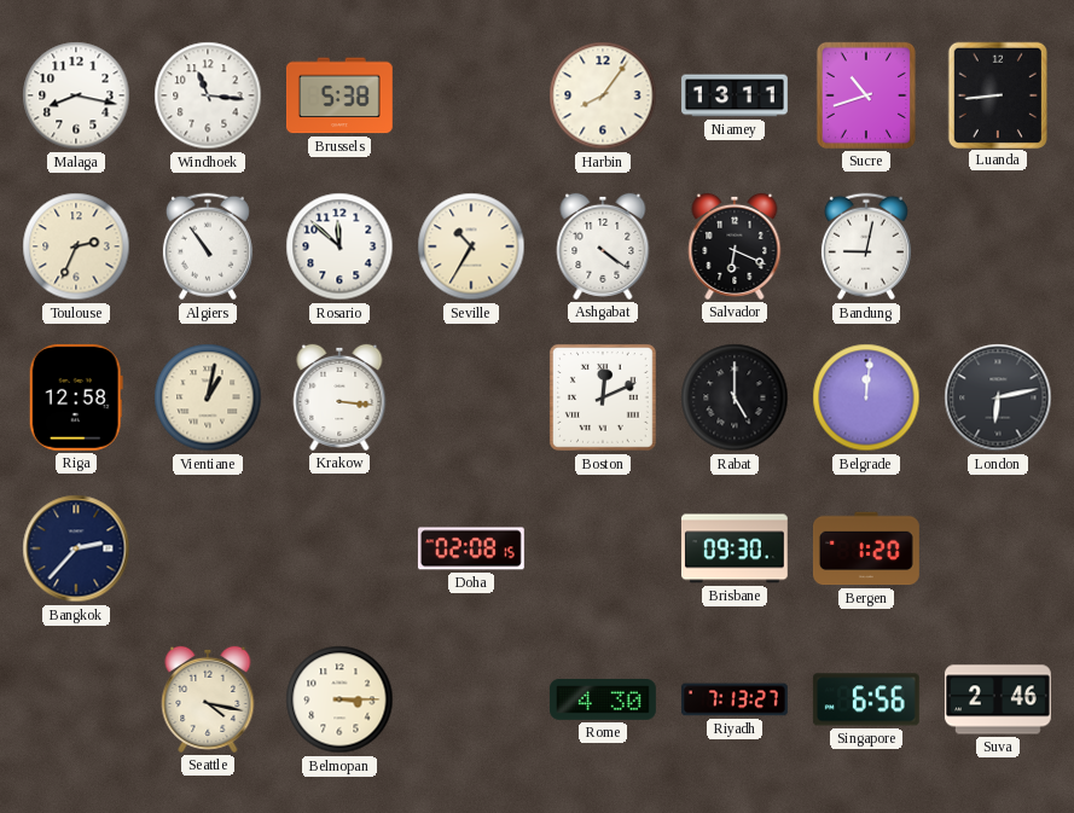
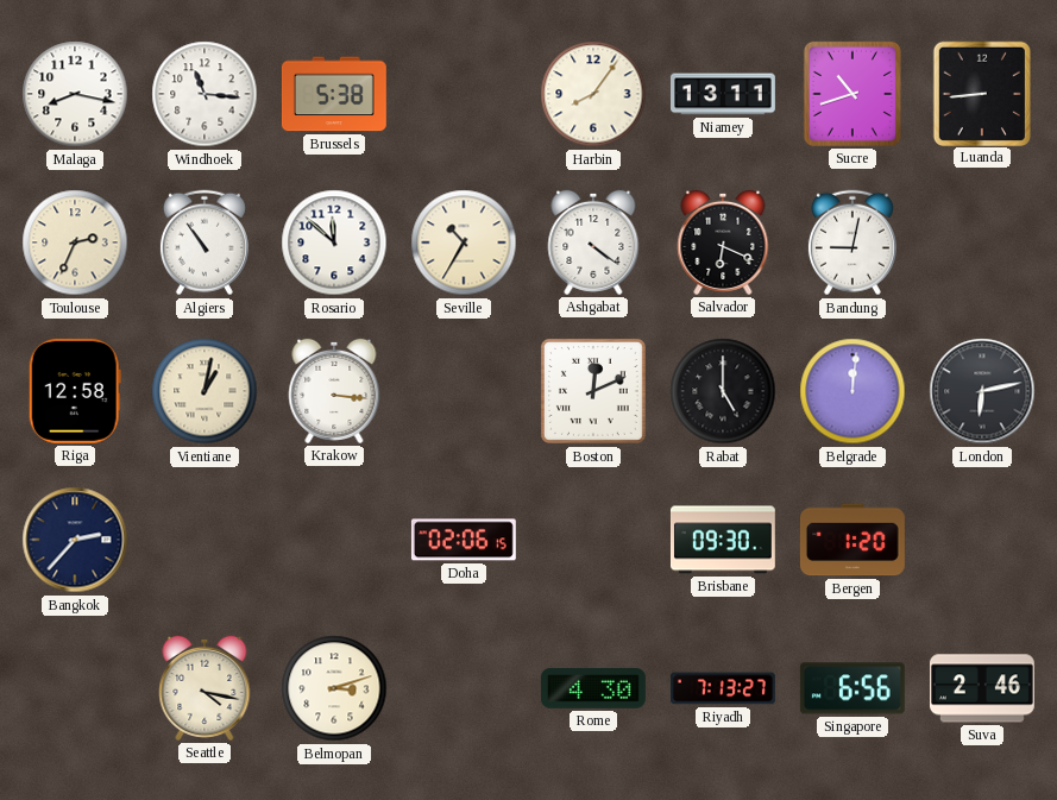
Doha: 02:08 -> 02:06
Belmopan: 3:15 -> 3:12
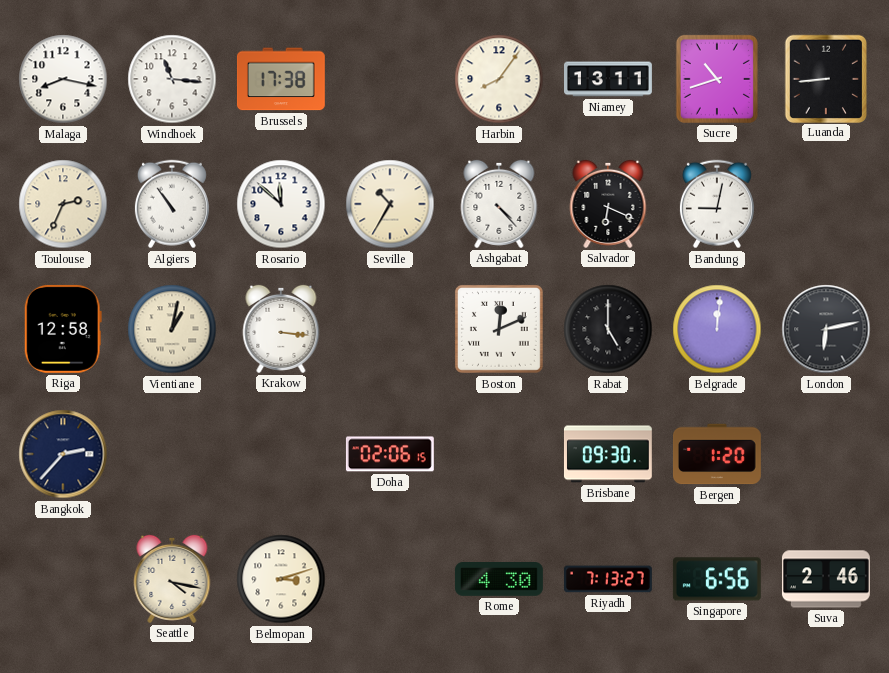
Brussels: 5:38 -> 17:38
Ashgabat: 4:21 -> 4:23
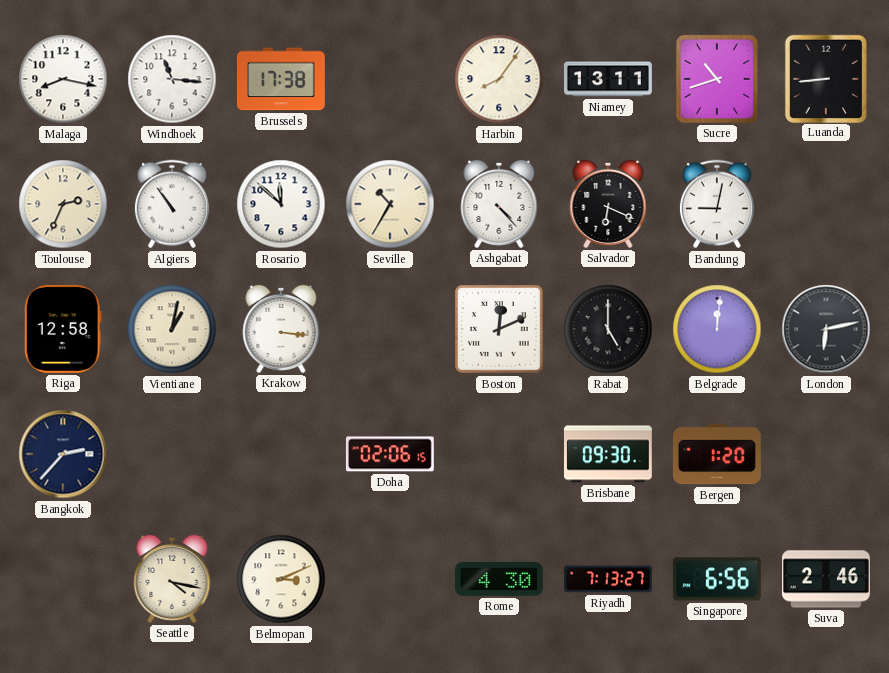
Belmopan: 3:12 -> 3:11
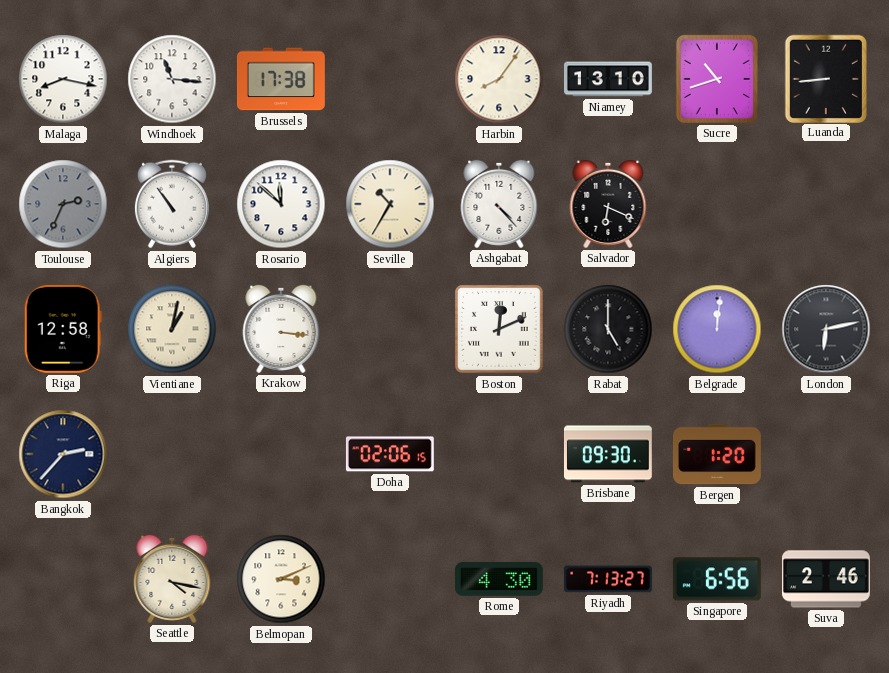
Niamey: 13:11 -> 13:10
Toulouse dial: cream -> grey
Bandung: 9:02 -> none
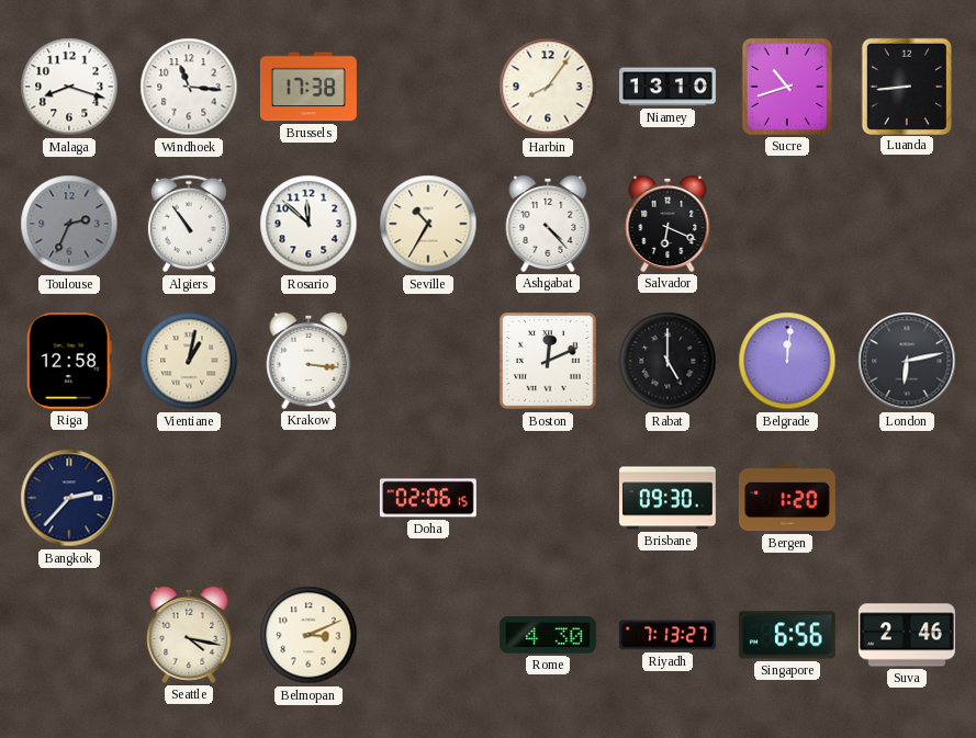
Malaga: 8:17 -> 8:18
